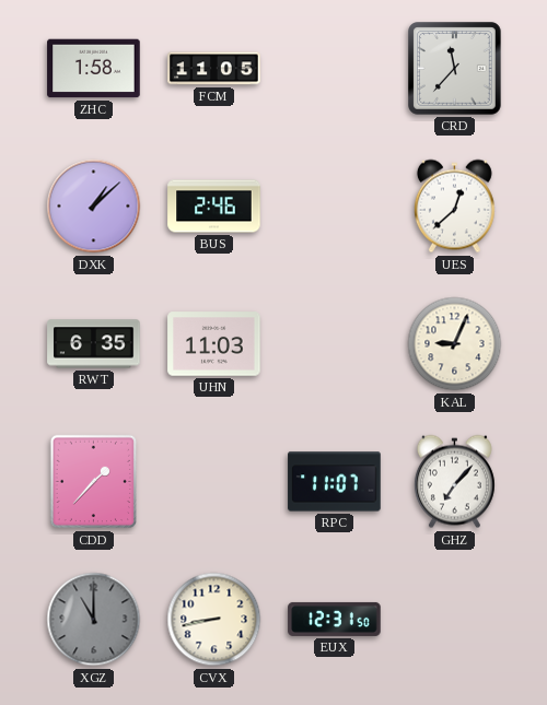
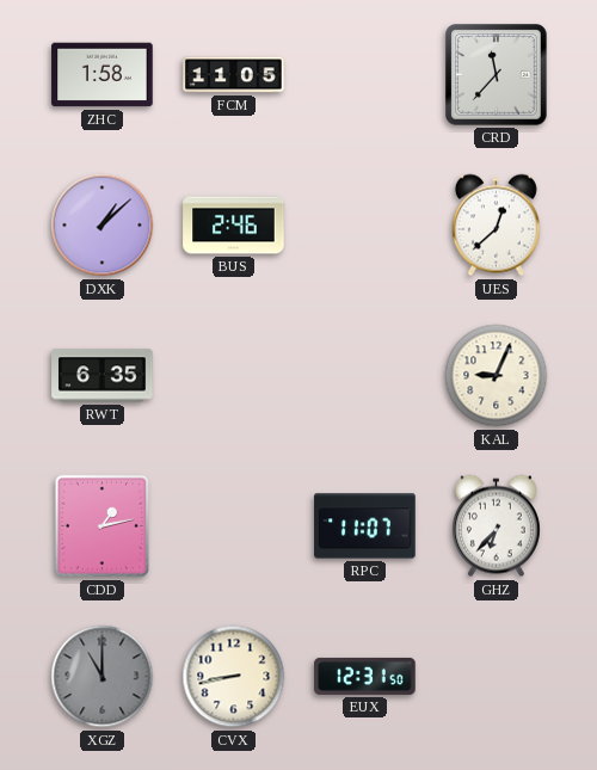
UHN: 11:03 -> none
CDD: 1:37 -> 1:13
GHZ: 7:07 -> 6:37
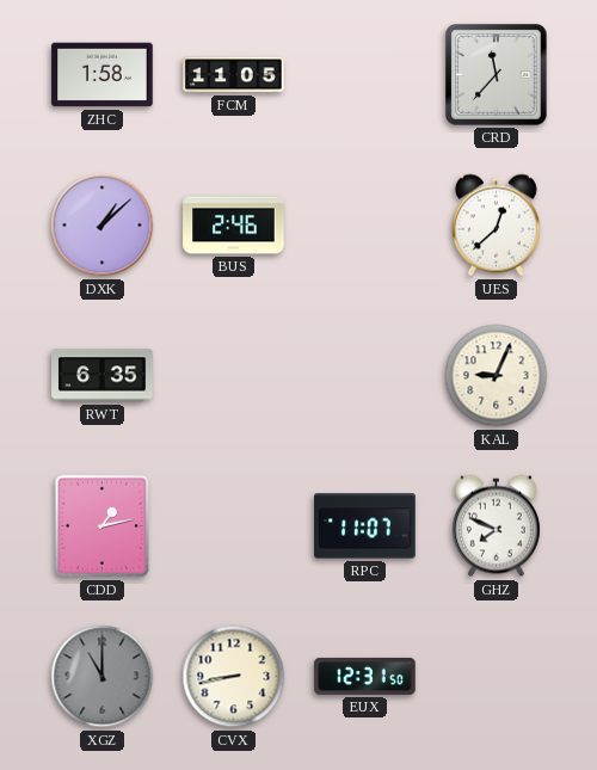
GHZ: 6:37 -> 7:49
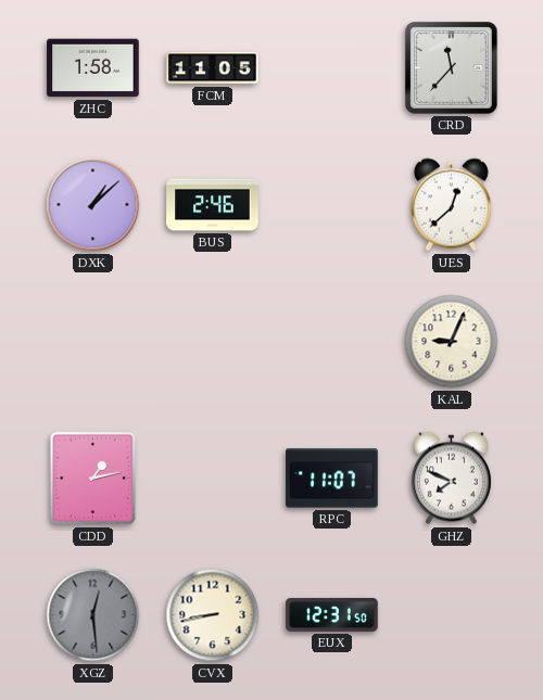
RWT: 6:35 -> none
XGZ: 11:00 -> 12:29
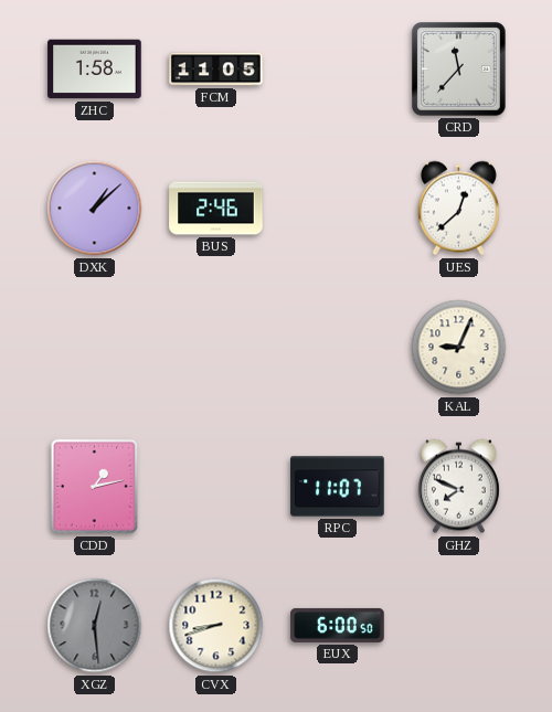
CVX: 8:43 -> 8:42
EUX: 12:31 -> 6:00
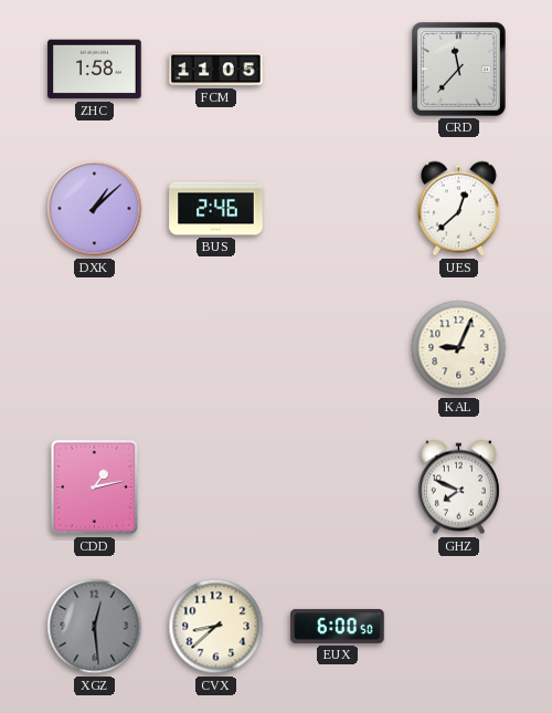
RPC: 11:07 -> none
CVX: 8:42 -> 8:38
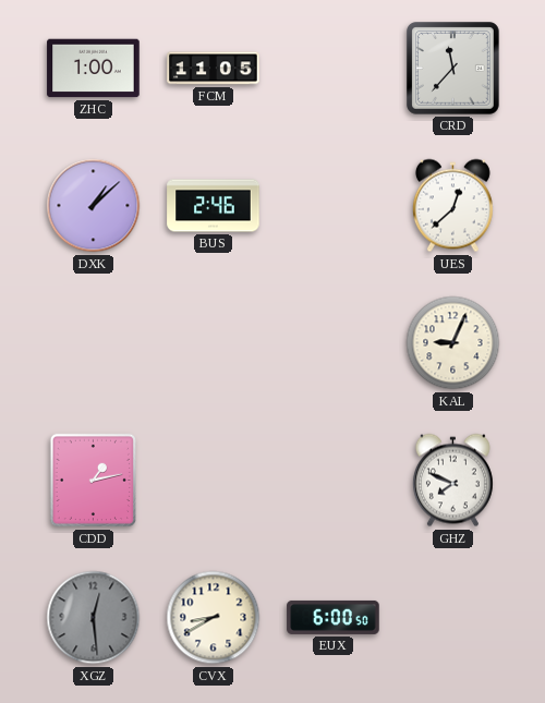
ZHC: 1:58 -> 1:00
CVX: 8:38 -> 8:40
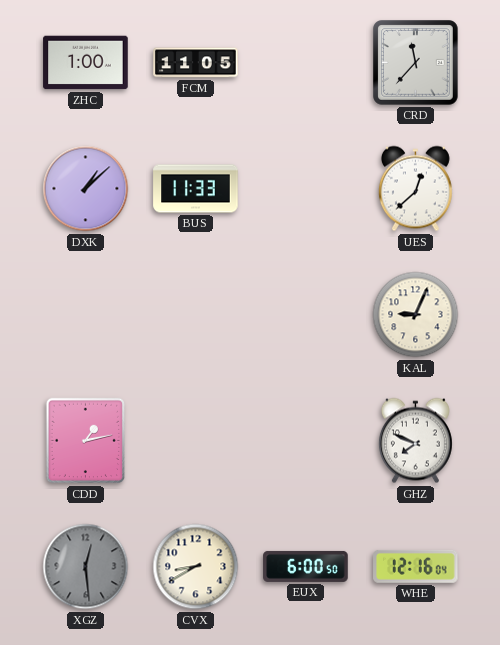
BUS: 2:46 -> 11:33
WHE: none -> 12:16
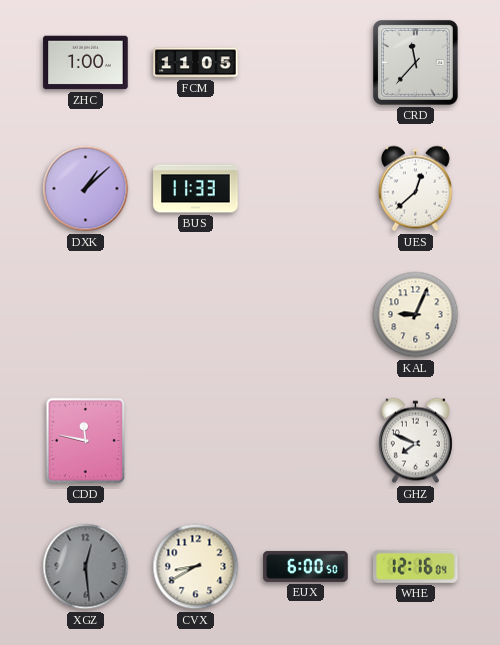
CDD: 1:13 -> 11:47
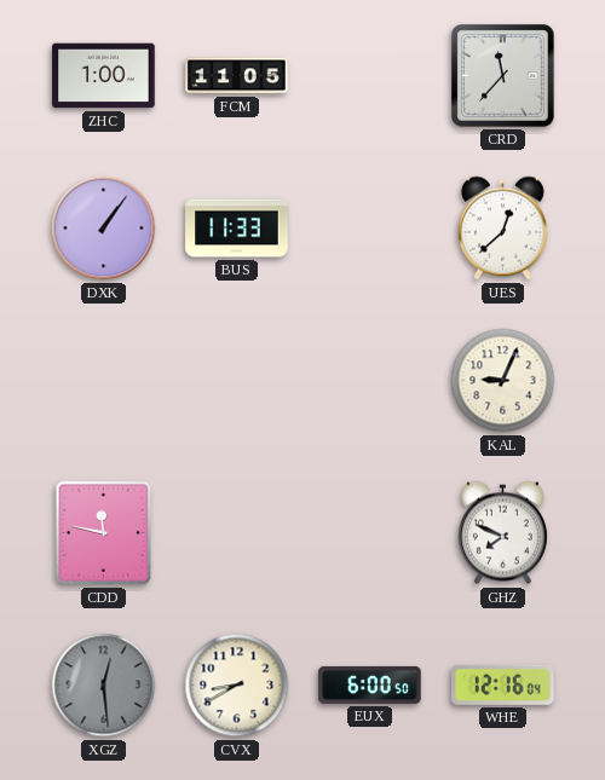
DXK: 1:08 -> 1:06
